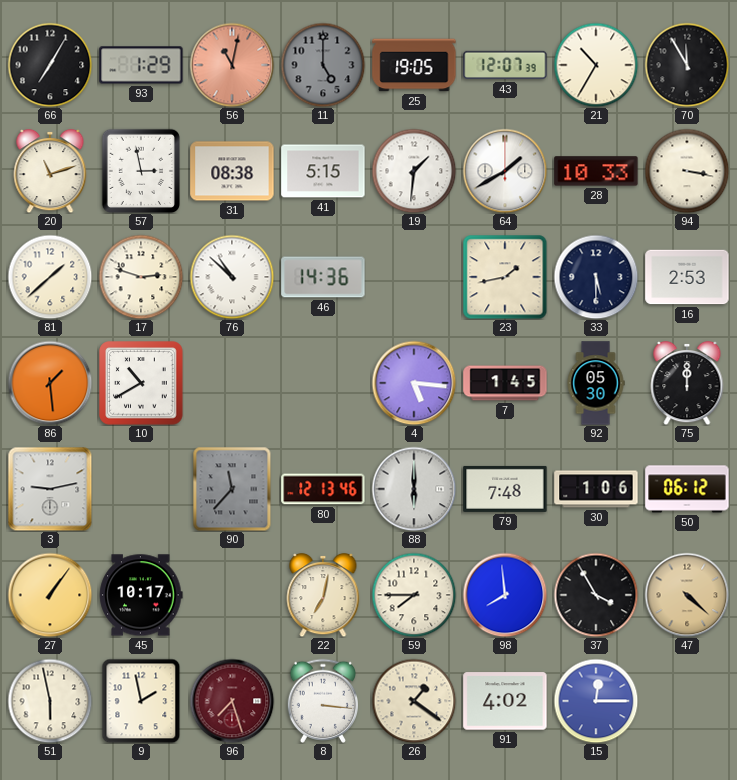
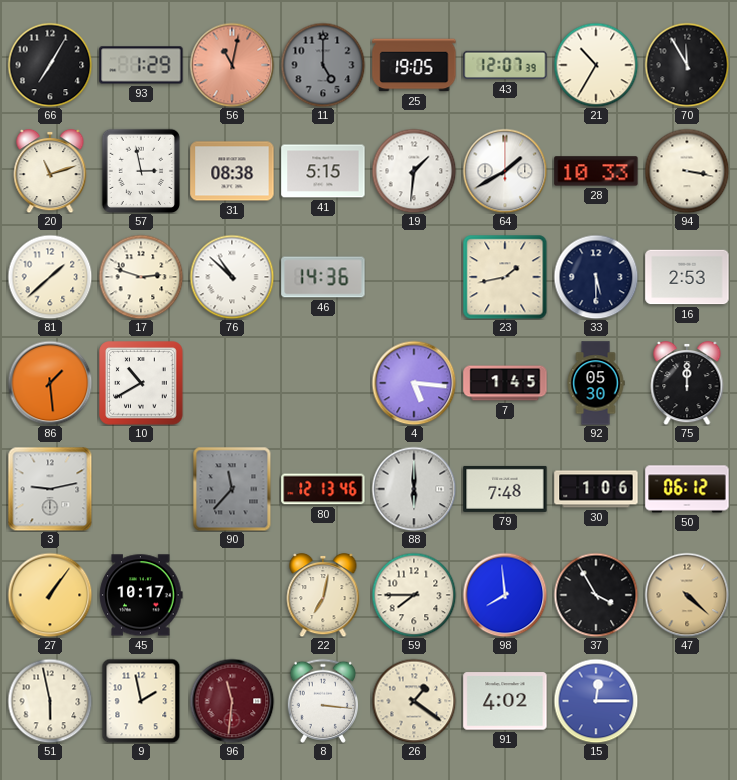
96: 7:27 -> 11:31
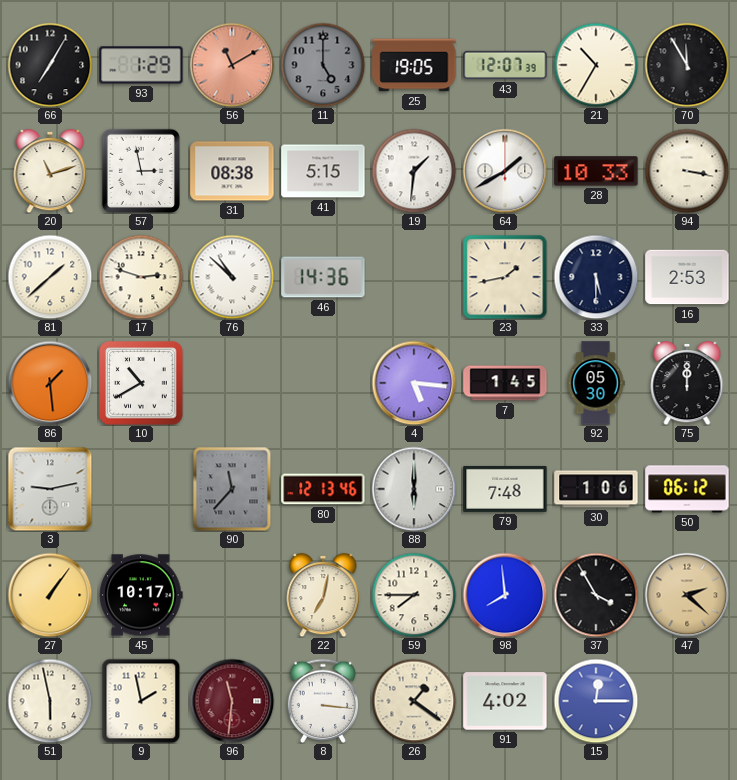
56: 11:02 -> 11:10
47: 4:22 -> 2:22
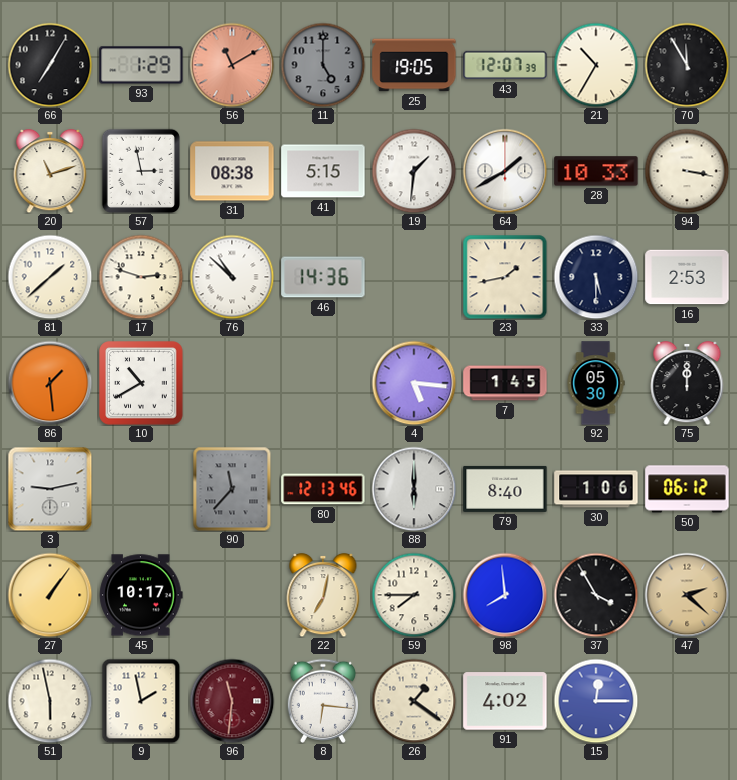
79: 7:48 -> 8:40
8: 3:16 -> 6:16
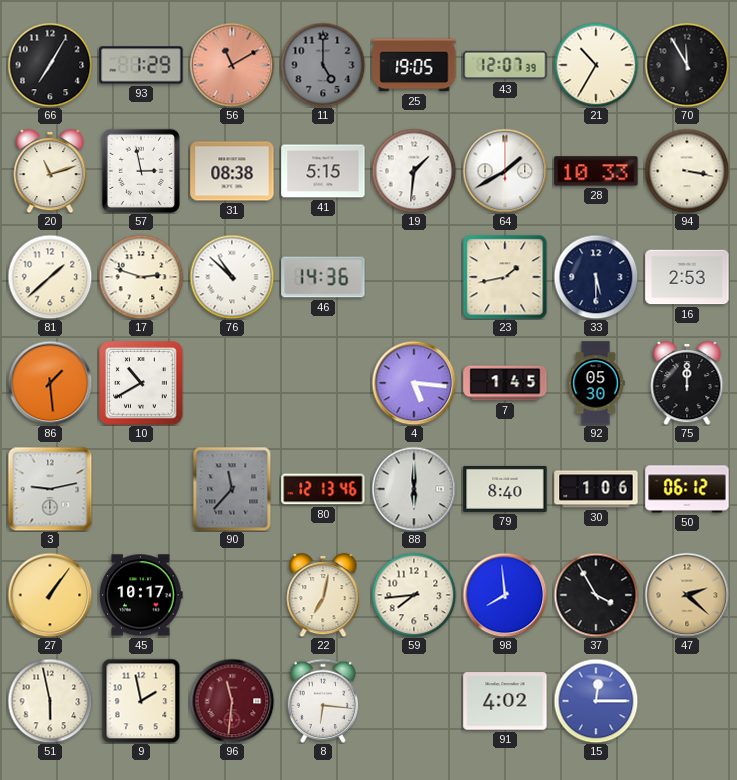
59: 7:45 -> 7:44
26: 1:21 -> none
